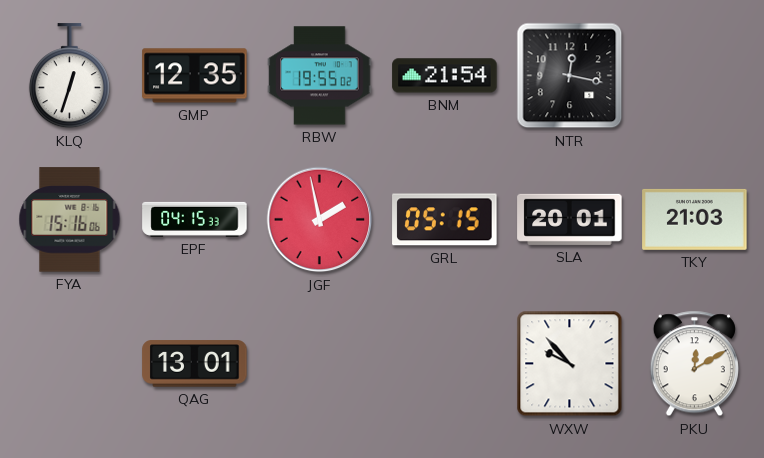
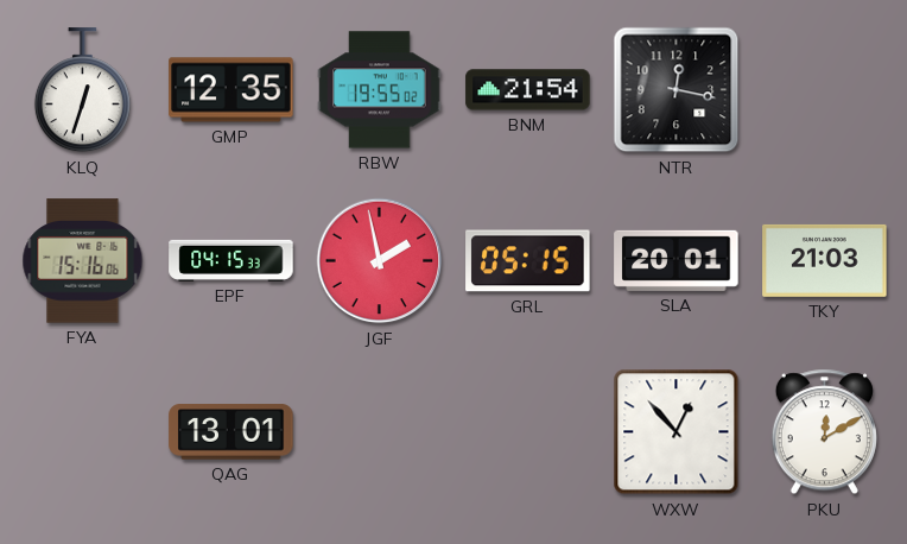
WXW: 9:53 -> 12:53
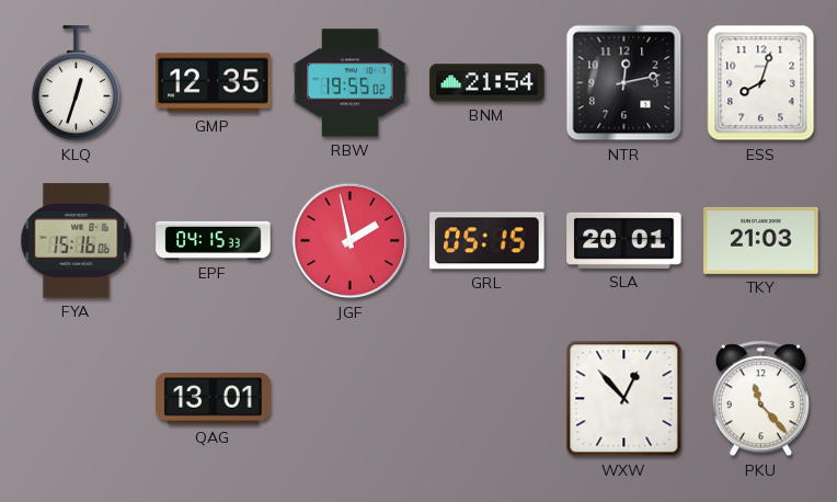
NTR: 12:17 -> 12:13
ESS: none -> 8:03
PKU: 12:10 -> 11:23
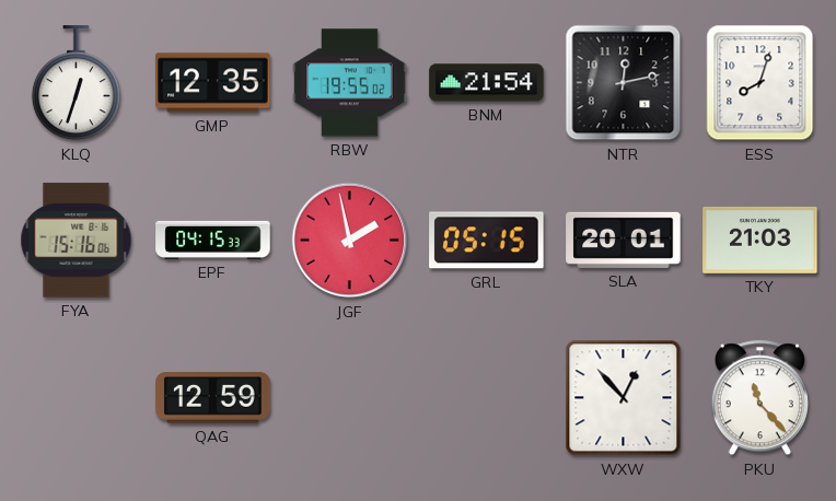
QAG: 13:01 -> 12:59
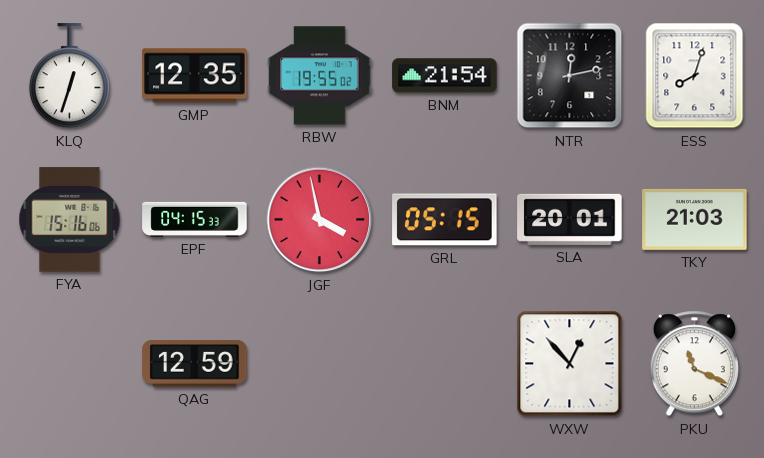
JGF: 1:58 -> 3:58
PKU: 11:23 -> 11:19
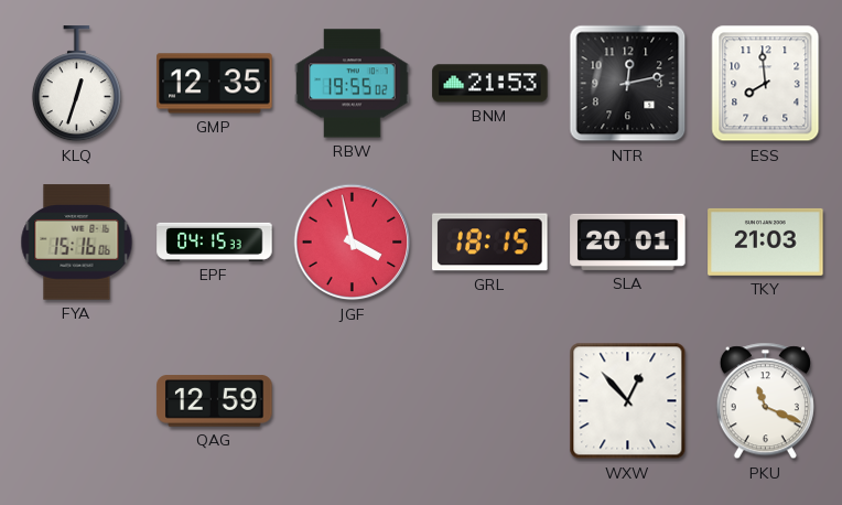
BNM: 21:54 -> 21:53
ESS: 8:03 -> 7:59
GRL: 05:15 -> 18:15
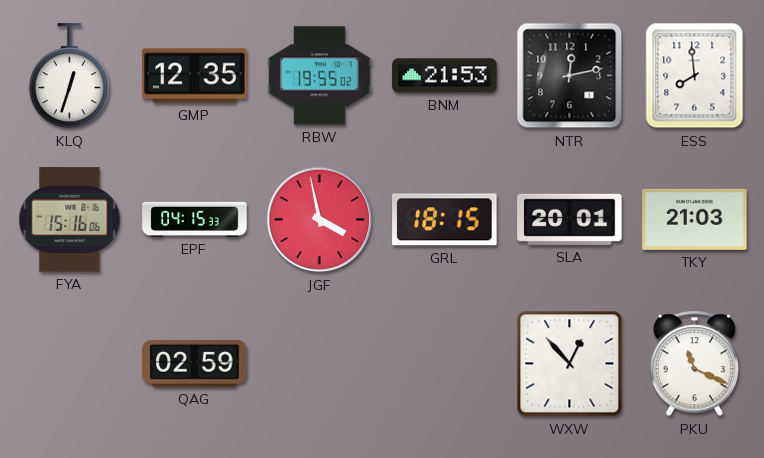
QAG: 12:59 -> 02:59
